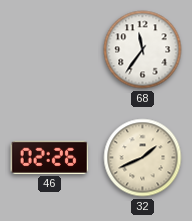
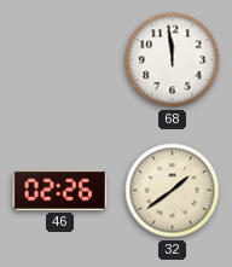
68: 11:36 -> 11:59
32: 1:41 -> 1:39
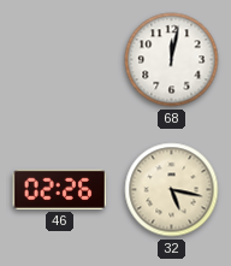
68: 11:59 -> 12:02
32: 1:39 -> 5:17
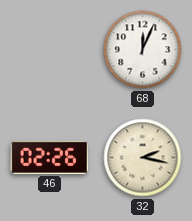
68: 12:02 -> 12:04
32: 5:17 -> 2:17
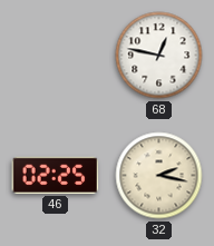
68: 12:04 -> 12:47
46: 02:26 -> 02:25
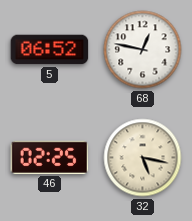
5: none -> 06:52
32: 2:17 -> 5:17
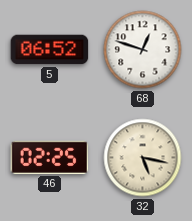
68: 12:47 -> 12:48
